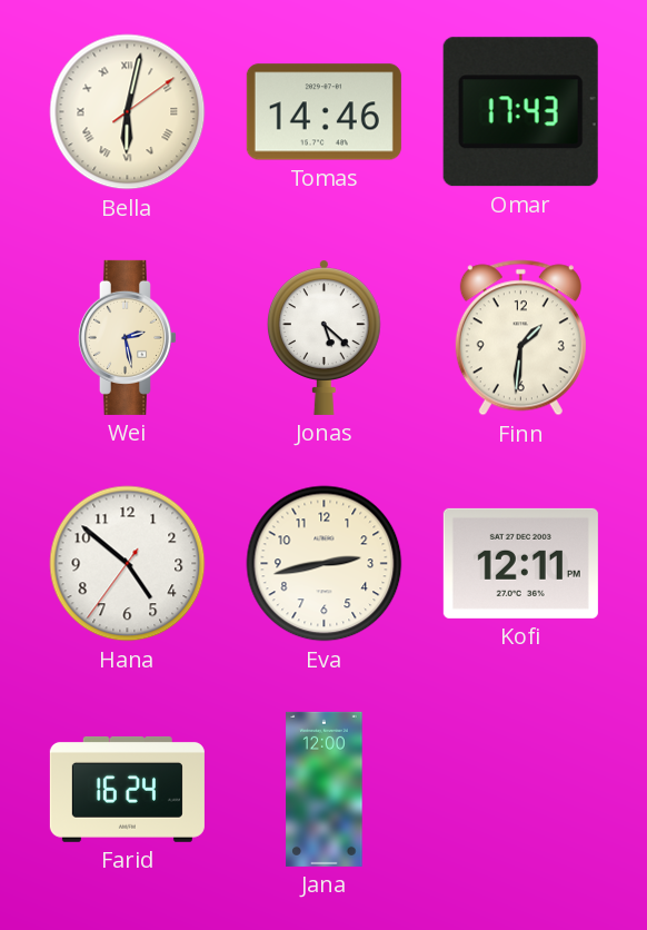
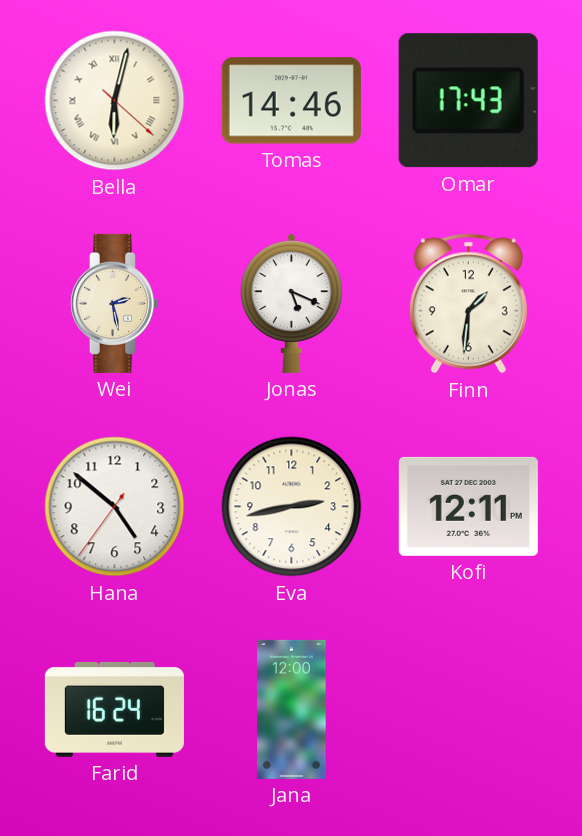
Bella: 6:02:09 -> 6:02:22
Jonas: 5:22 -> 5:19
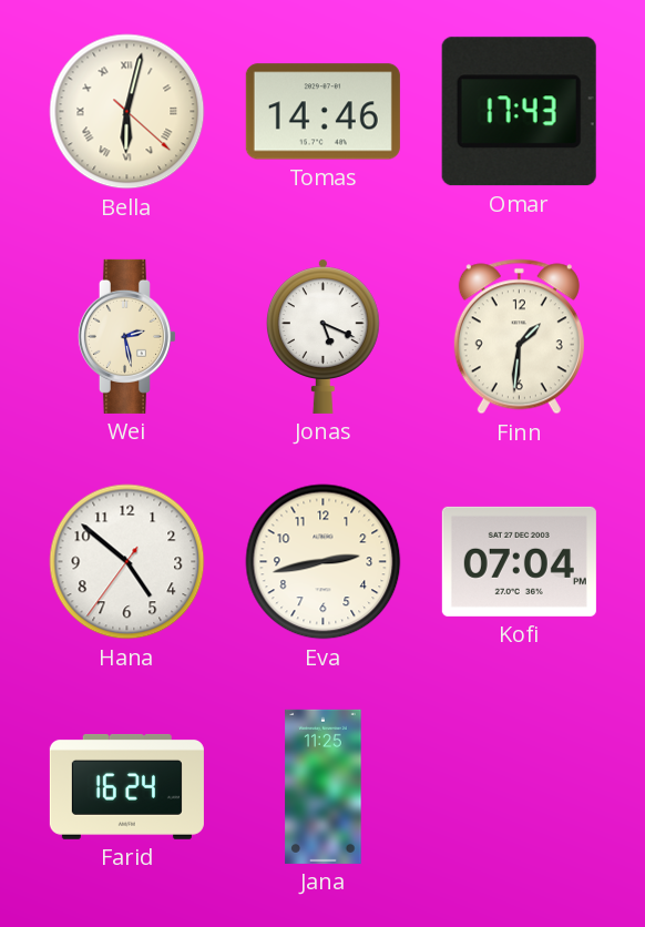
Kofi: 12:11 -> 07:04
Jana: 12:00 -> 11:25
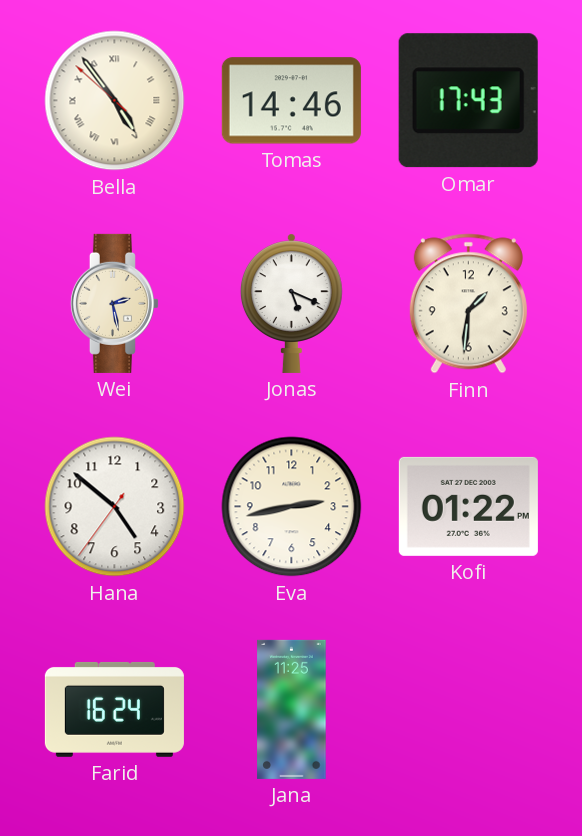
Bella: 6:02 -> 4:53
Kofi: 07:04 -> 01:22
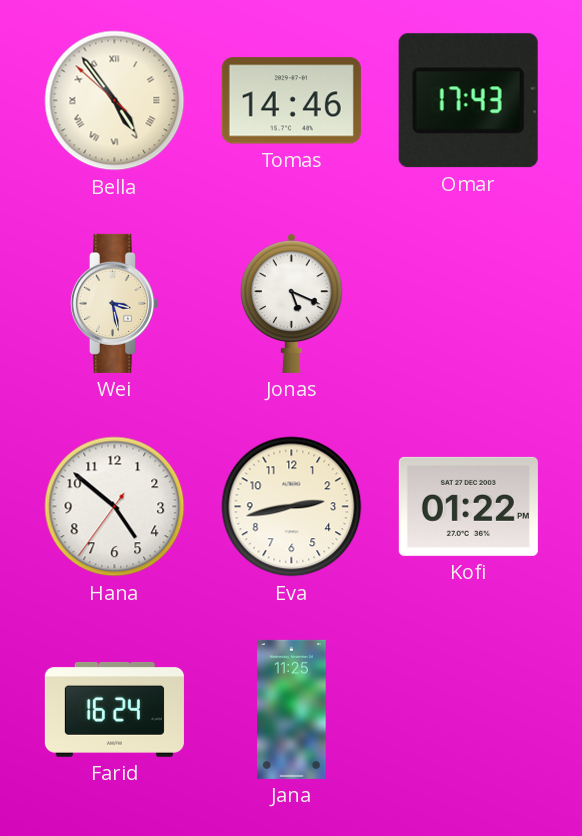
Wei: 2:28 -> 3:28
Finn: 1:31 -> none
